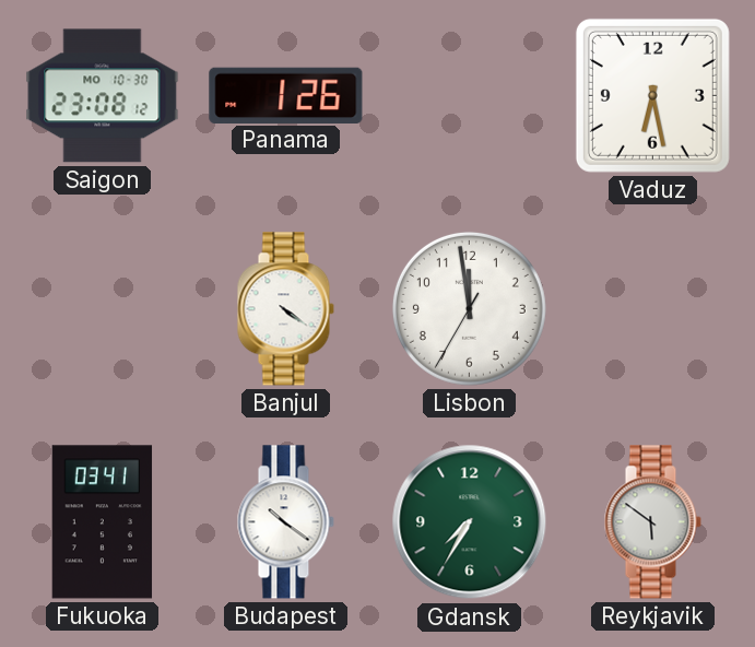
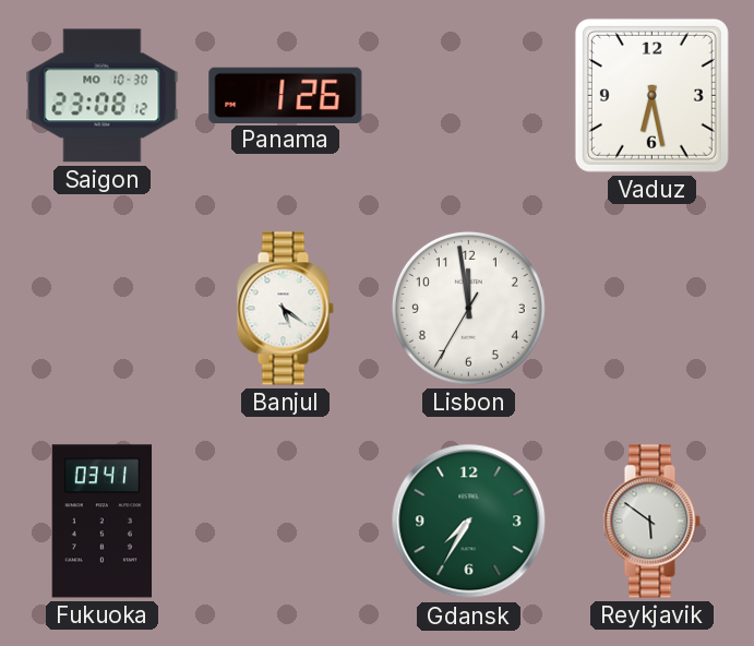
Banjul: 4:21 -> 5:21
Budapest: 10:21 -> none
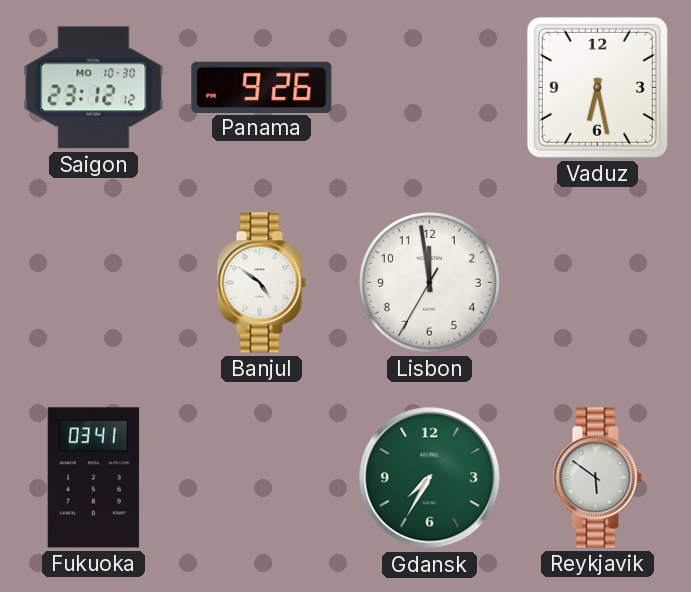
Saigon: 23:08 -> 23:12
Panama: 1:26 -> 9:26
Banjul: 5:21 -> 4:51
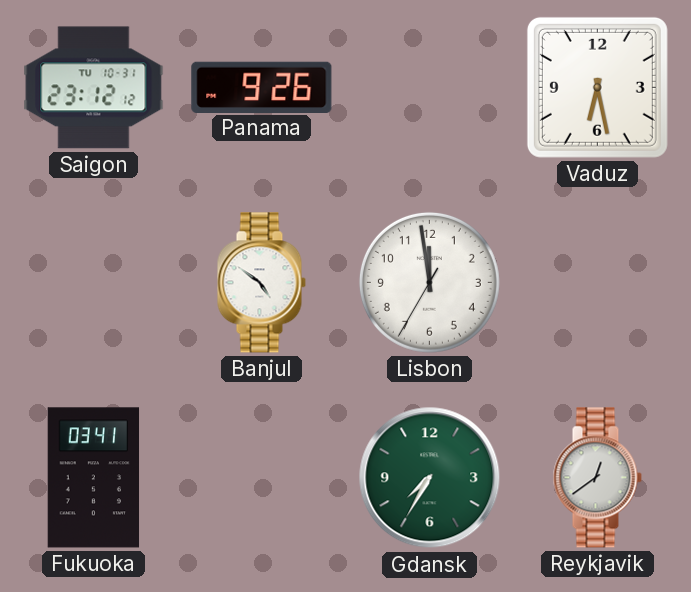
Saigon date: MO 10-30 -> TU 10-31
Reykjavik: 5:51 -> 12:39
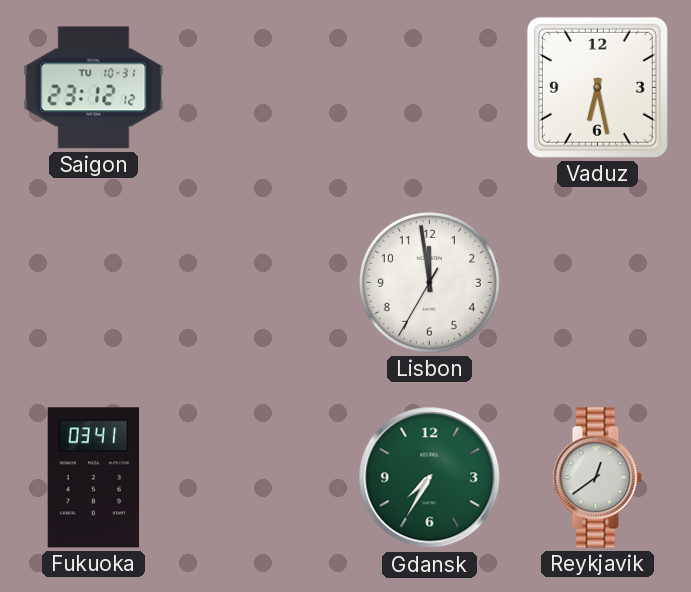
Panama: 9:26 -> none
Banjul: 4:51 -> none
